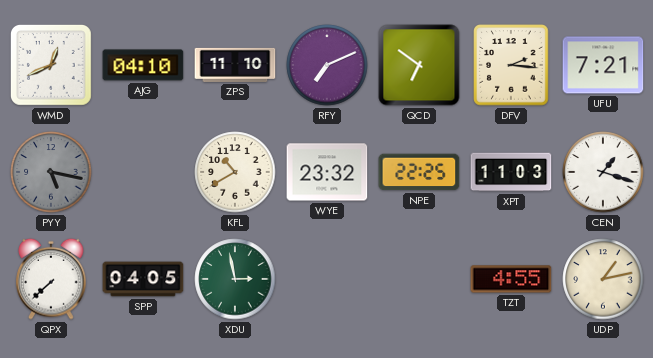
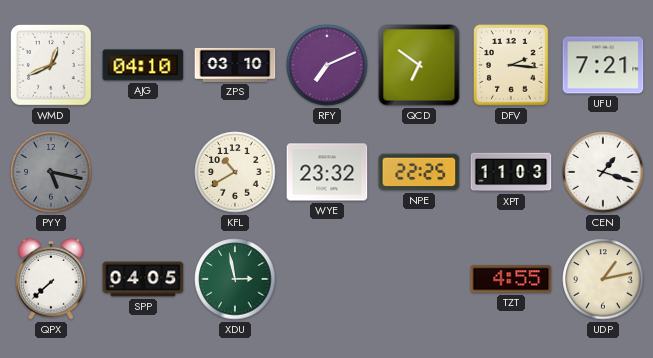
ZPS: 11:10 -> 03:10
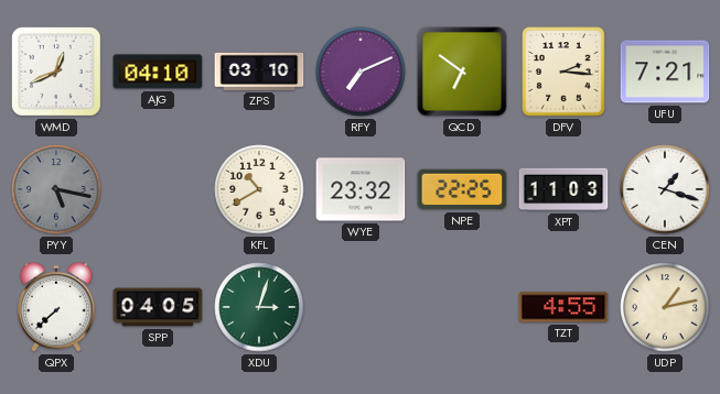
XDU: 2:58 -> 3:03
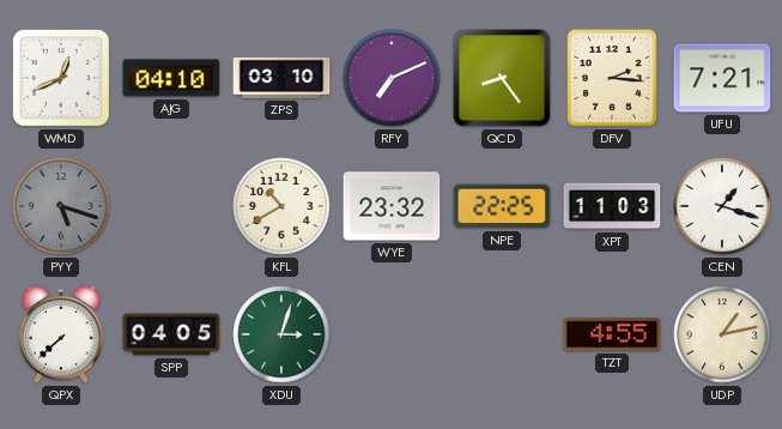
QCD: 6:51 -> 8:24
PYY: 5:17 -> 5:18
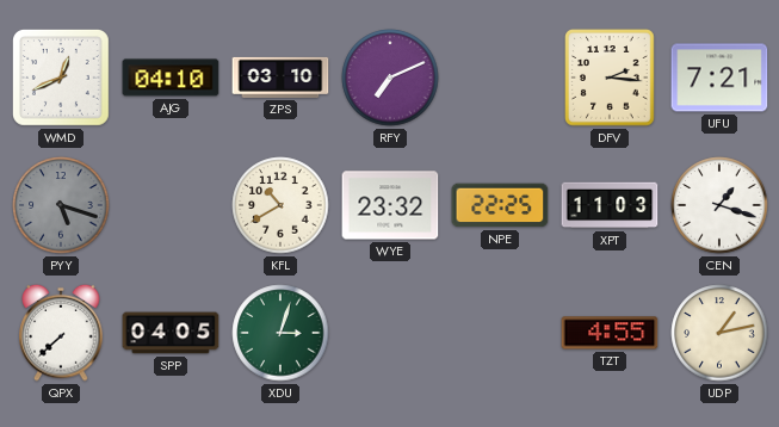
QCD: 8:24 -> none
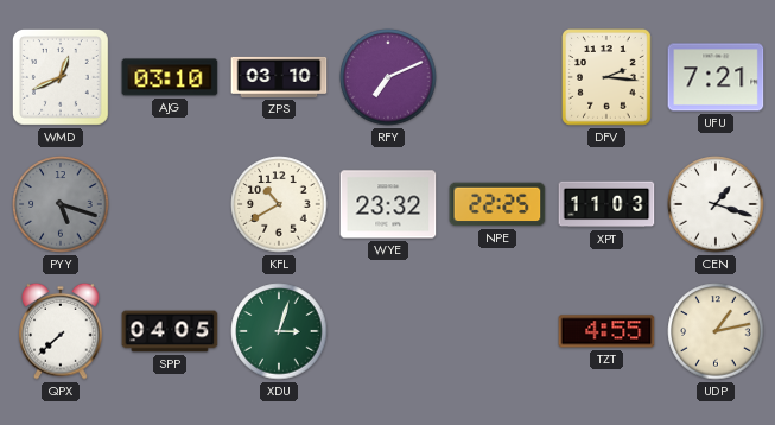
AJG: 04:10 -> 03:10
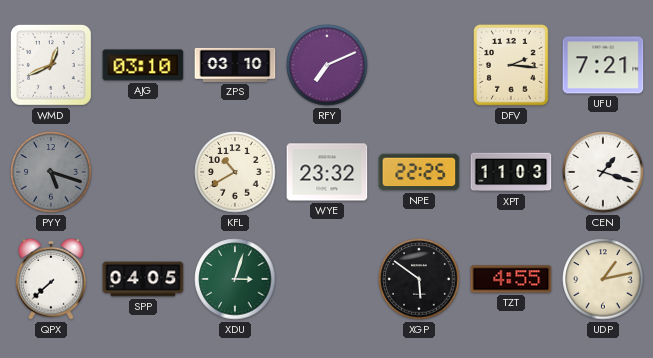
XGP: none -> 5:51
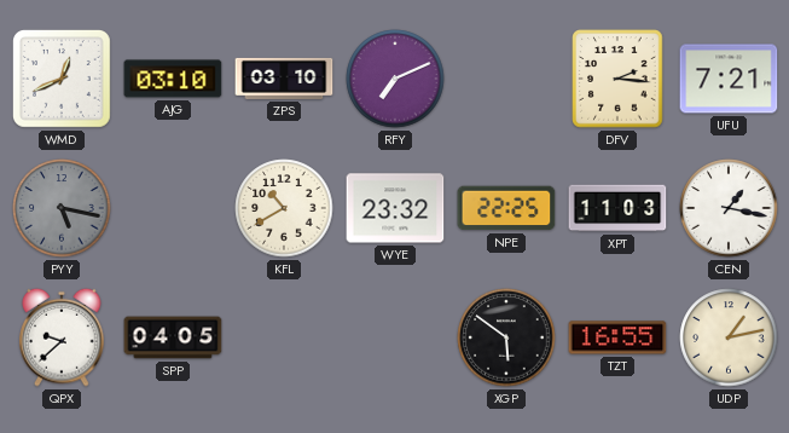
PYY: 5:18 -> 5:17
CEN: 1:18 -> 1:17
QPX: 7:38 -> 9:38
XDU: 3:03 -> none
TZT: 4:55 -> 16:55
